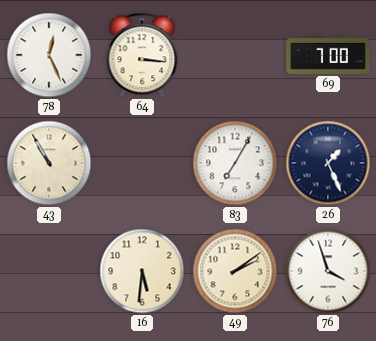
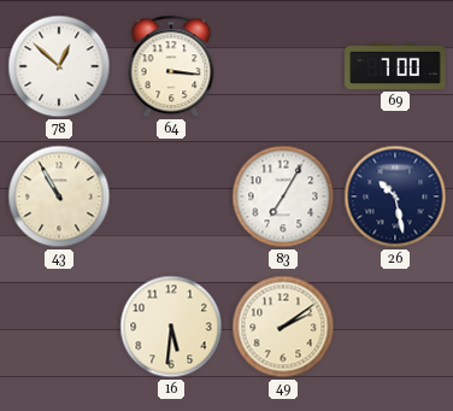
78: 12:26 -> 12:52
26: 1:26 -> 10:28
76: 3:57 -> none
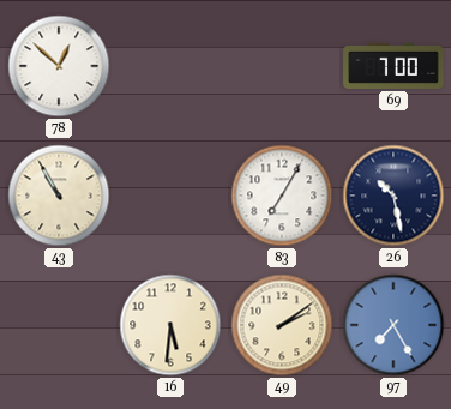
64: 3:16 -> none
97: none -> 7:25
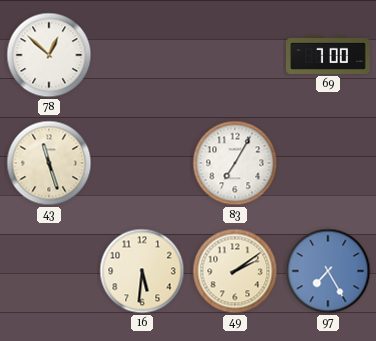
43: 10:55 -> 11:27
26: 10:28 -> none
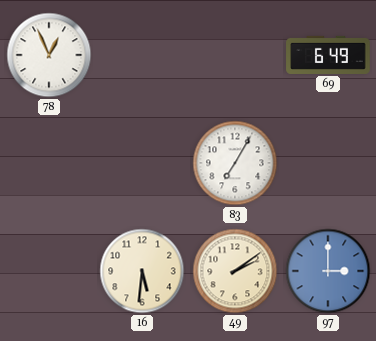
78: 12:52 -> 12:56
69: 7:00 -> 6:49
43: 11:27 -> none
97: 7:25 -> 3:00
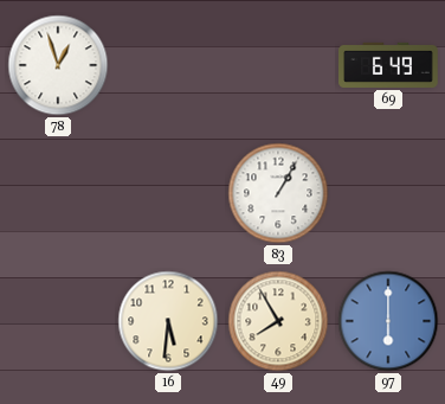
78: 12:56 -> 12:57
83: 7:05 -> 1:05
49: 2:09 -> 7:55
97: 3:00 -> 6:00
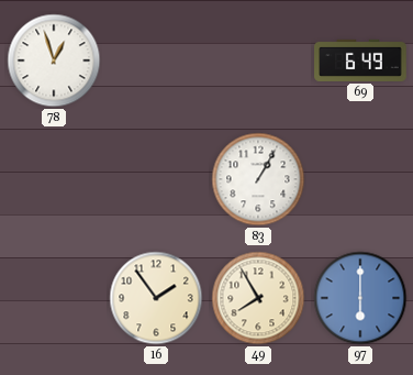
16: 5:31 -> 1:54
